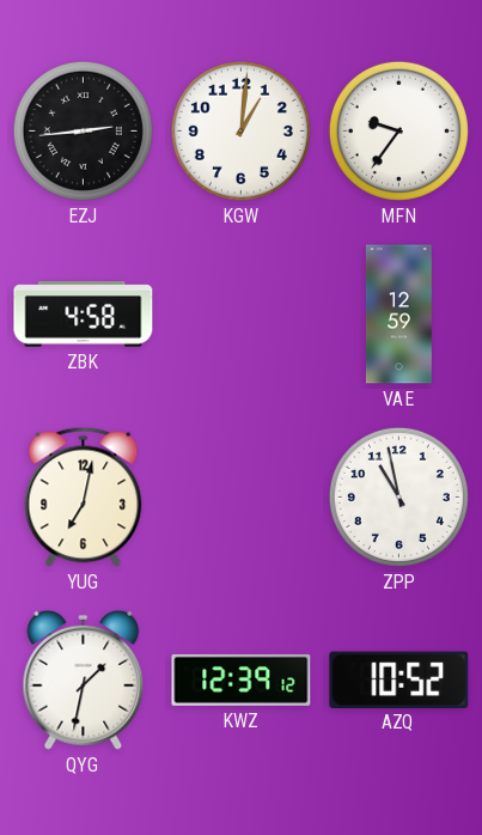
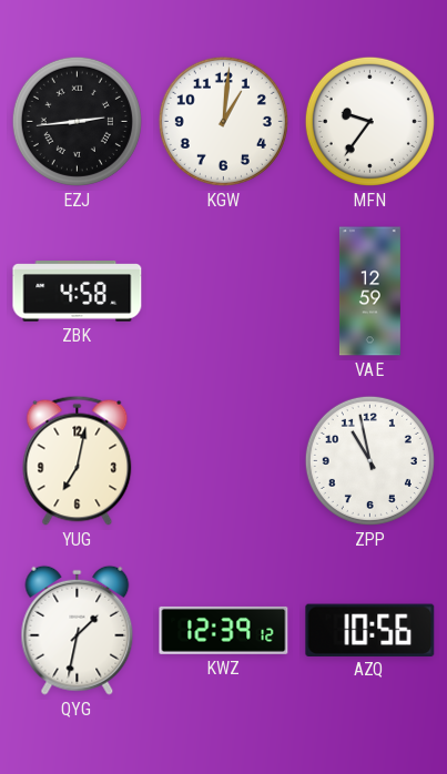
AZQ: 10:52 -> 10:56
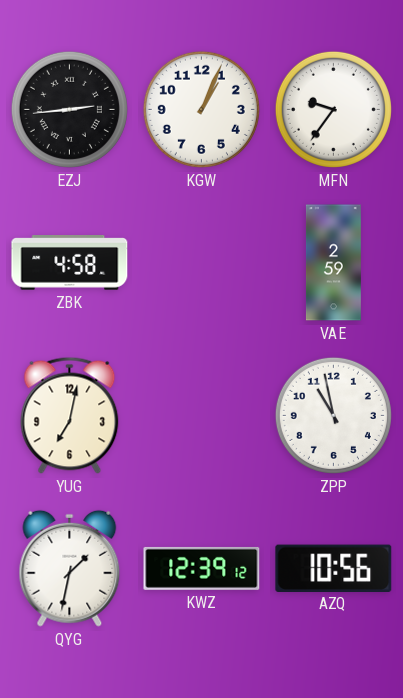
KGW: 1:01 -> 1:04
VAE: 12:59 -> 2:59
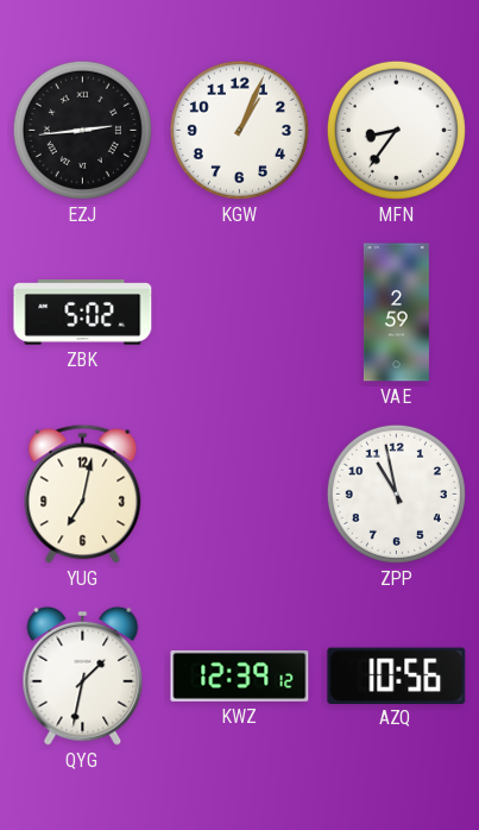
MFN: 9:36 -> 8:36
ZBK: 4:58 -> 5:02
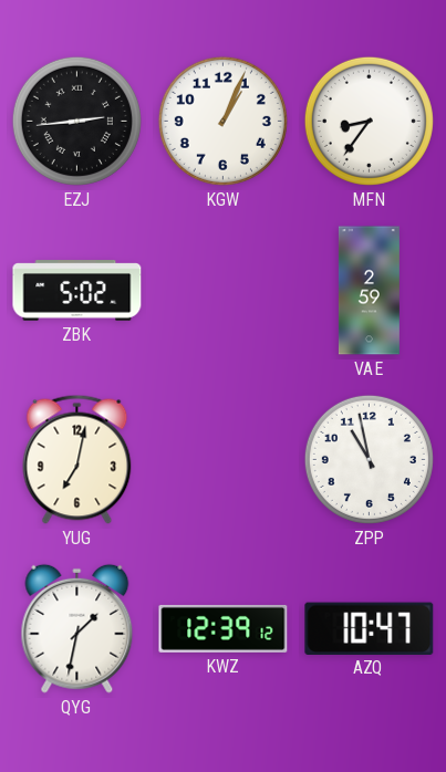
AZQ: 10:56 -> 10:47
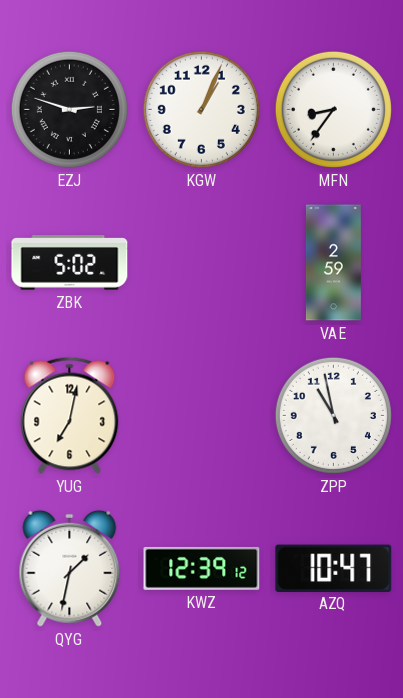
EZJ: 2:44 -> 2:48
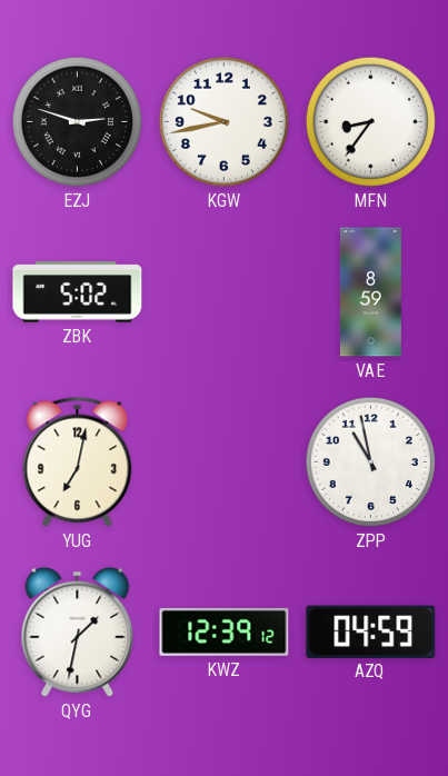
KGW: 1:04 -> 9:43
VAE: 2:59 -> 8:59
AZQ: 10:47 -> 04:59
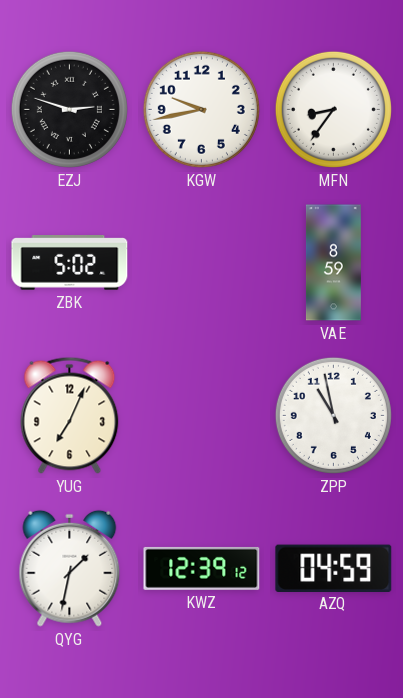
YUG: 7:02 -> 7:04
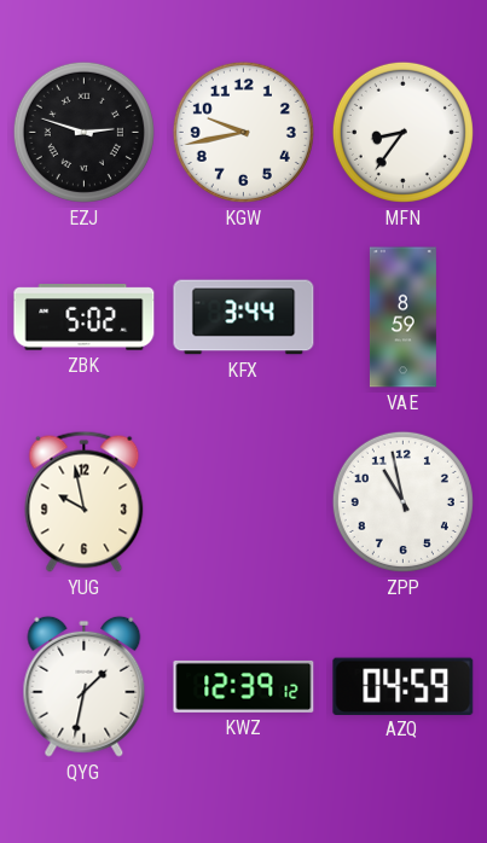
KFX: none -> 3:44
YUG: 7:04 -> 9:58
